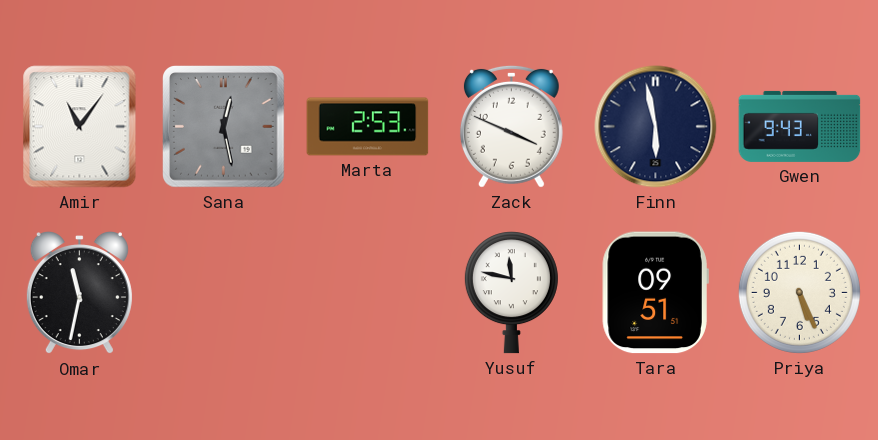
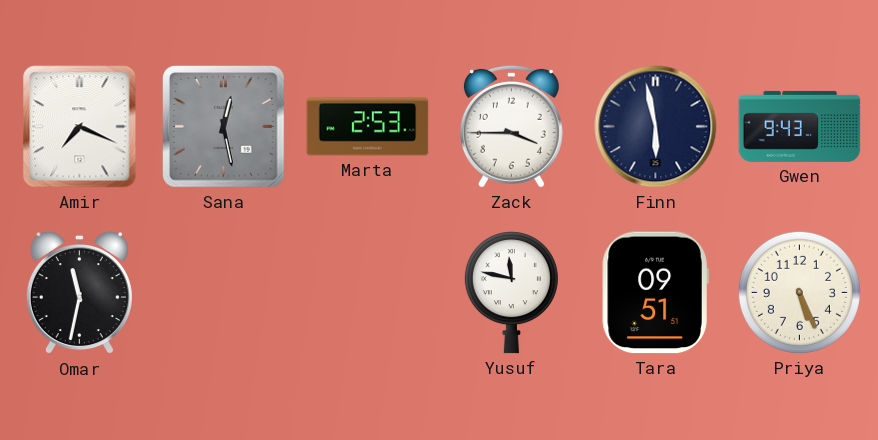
Amir: 11:06 -> 7:19
Zack: 3:49 -> 3:45
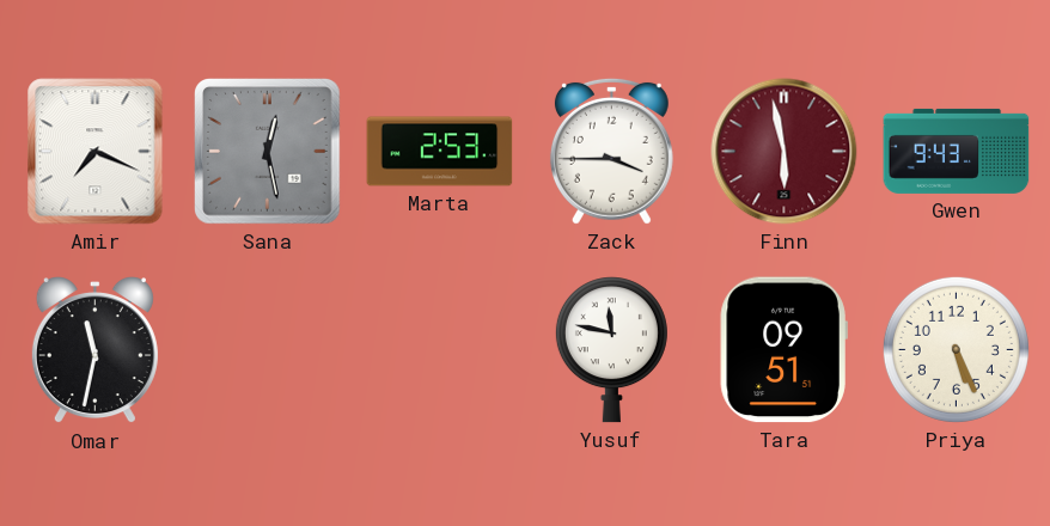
Finn dial: navy -> burgundy
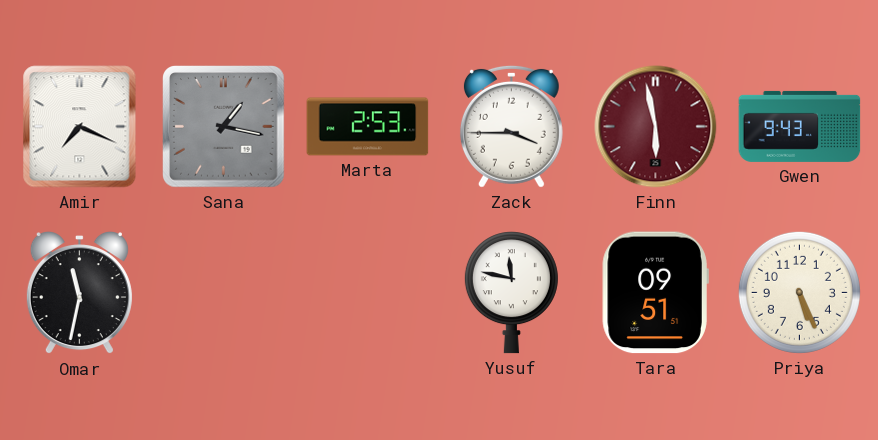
Sana: 12:28 -> 1:17
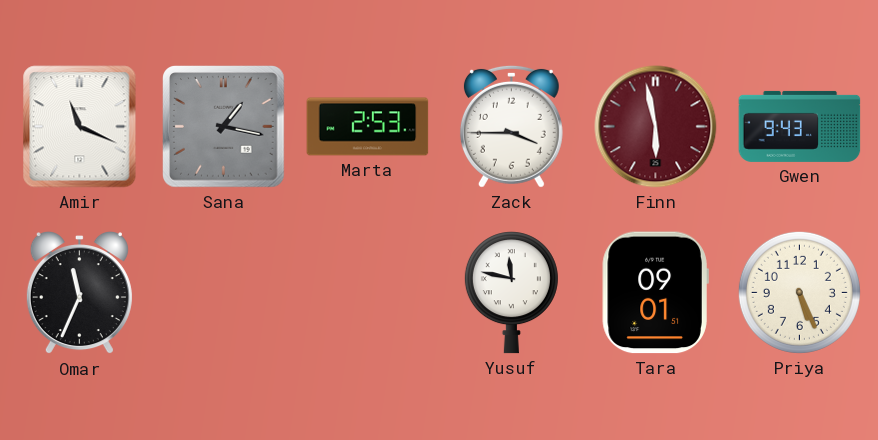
Amir: 7:19 -> 11:19
Omar: 11:32 -> 11:34
Tara: 09:51 -> 09:01
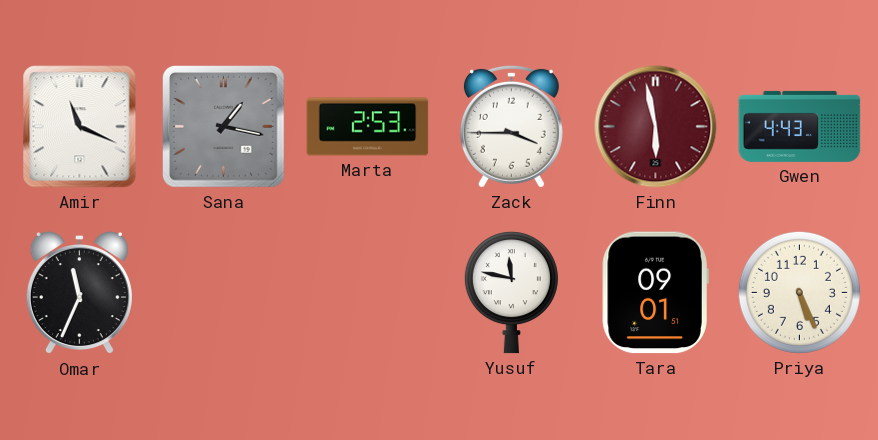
Gwen: 9:43 -> 4:43
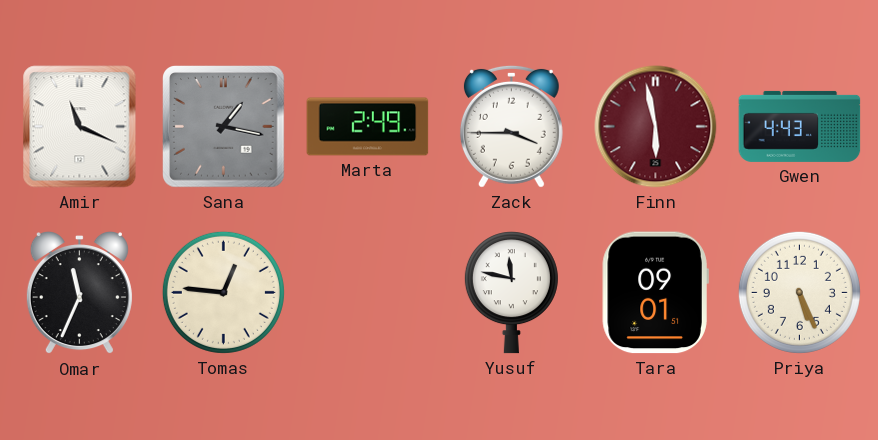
Marta: 2:53 -> 2:49
Tomas: none -> 12:46
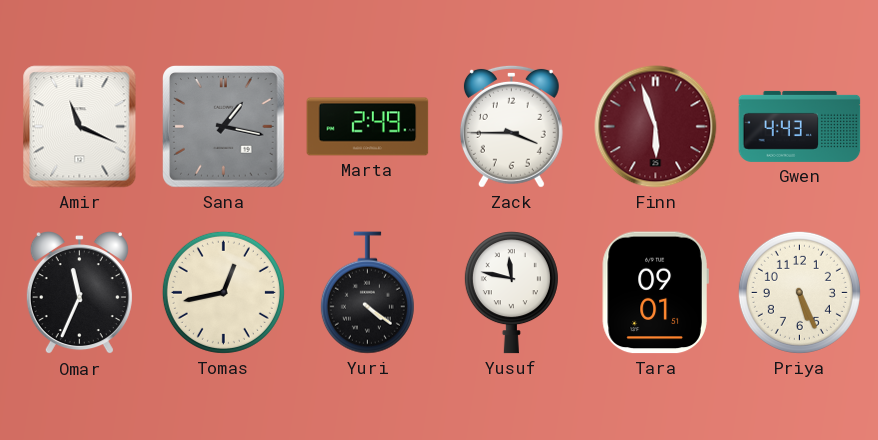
Finn: 5:58 -> 5:57
Tomas: 12:46 -> 12:43
Yuri: none -> 4:21
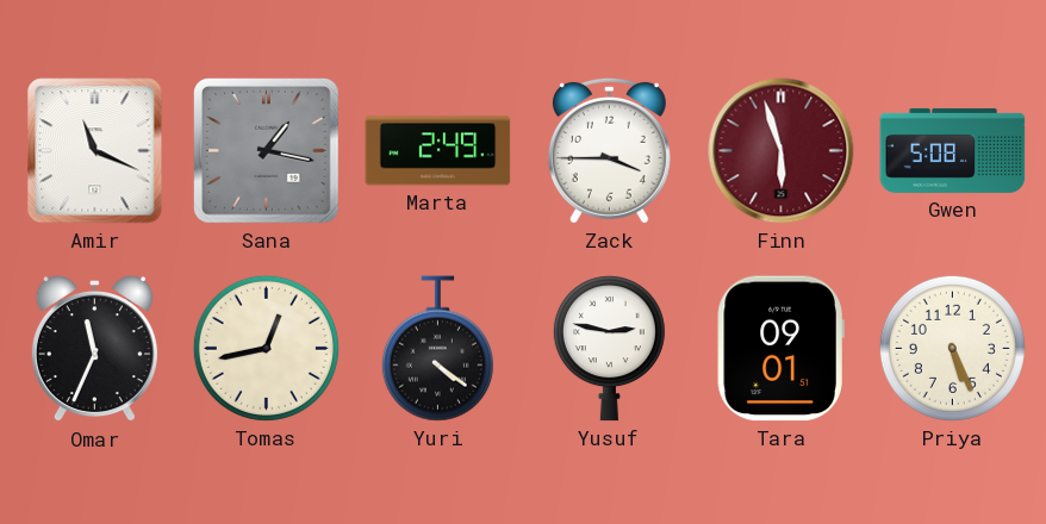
Gwen: 4:43 -> 5:08
Yusuf: 11:47 -> 2:47
